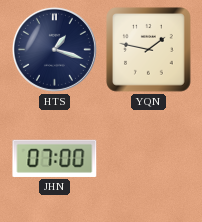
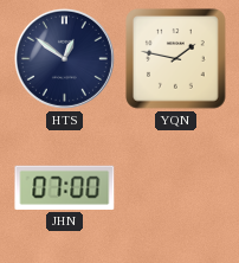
HTS: 1:18 -> 12:51
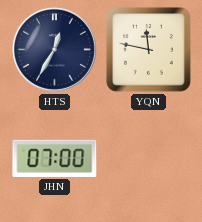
HTS: 12:51 -> 12:35
YQN: 1:47 -> 11:47
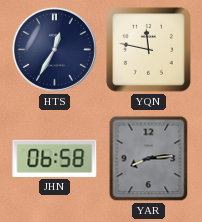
JHN: 07:00 -> 06:58
YAR: none -> 8:14
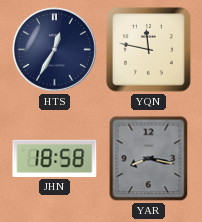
JHN: 06:58 -> 18:58
YAR: 8:14 -> 8:17
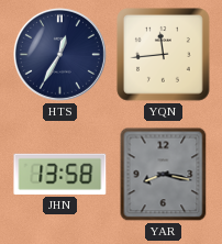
YQN: 11:47 -> 11:44
JHN: 18:58 -> 13:58
